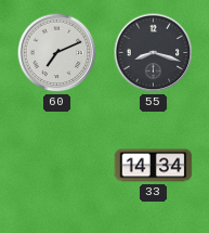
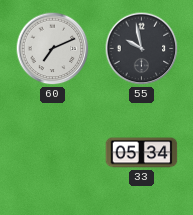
55: 8:18 -> 9:58
33: 14:34 -> 05:34
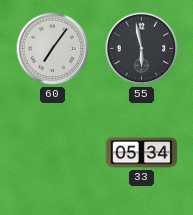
60: 7:11 -> 7:06
55: 9:58 -> 5:58
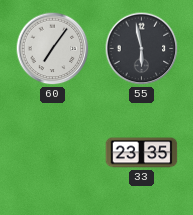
33: 05:34 -> 23:35
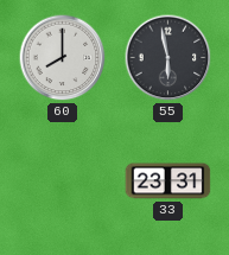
60: 7:06 -> 8:00
33: 23:35 -> 23:31
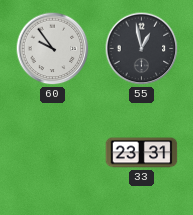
60: 8:00 -> 9:54
55: 5:58 -> 12:58
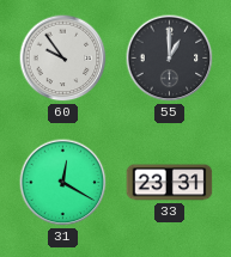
55: 12:58 -> 1:00
31: none -> 12:20
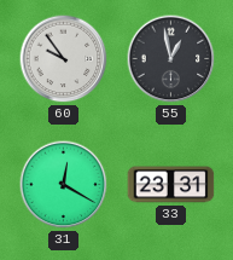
55: 1:00 -> 12:58
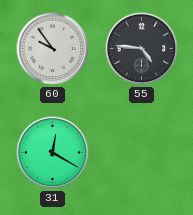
55: 12:58 -> 4:46
33: 23:31 -> none
